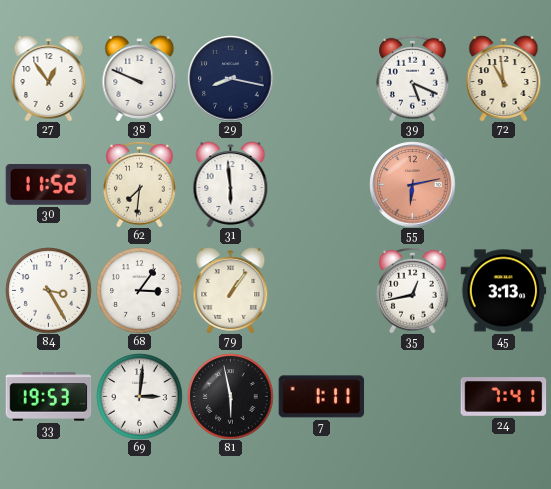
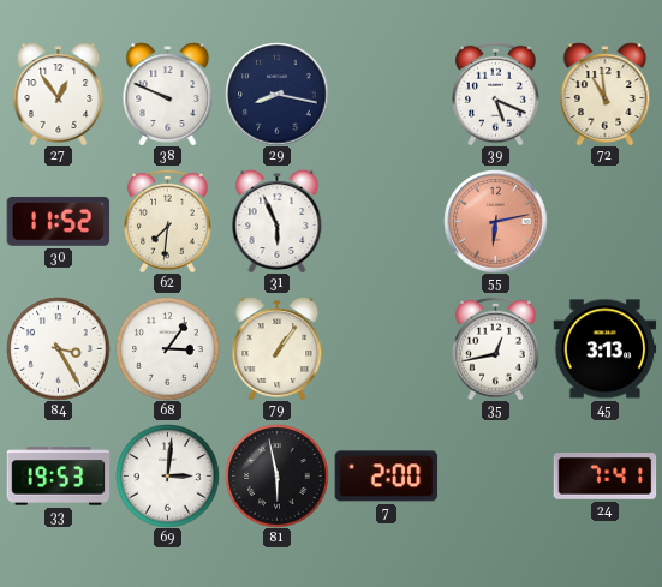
31: 5:59 -> 5:56
7: 1:11 -> 2:00
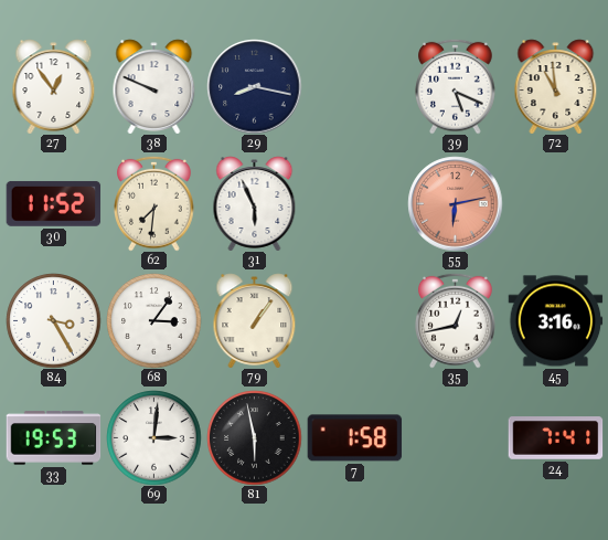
45: 3:13 -> 3:16
7: 2:00 -> 1:58
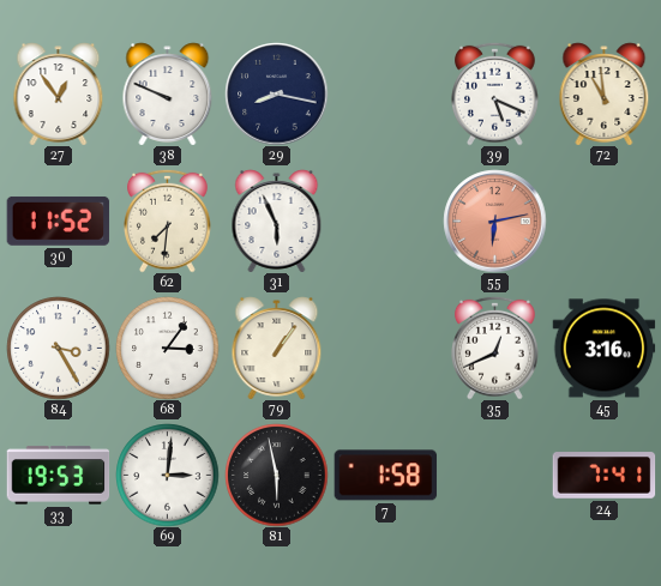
35: 12:43 -> 12:41
